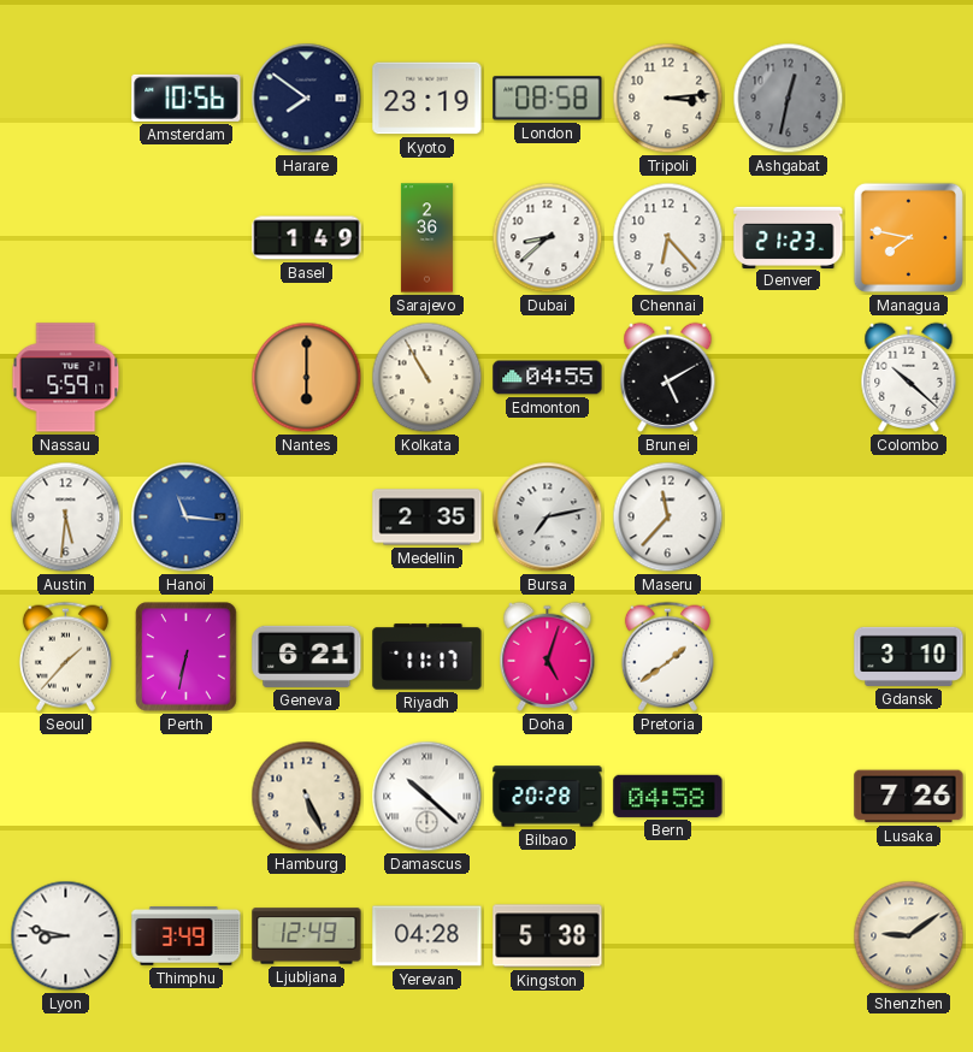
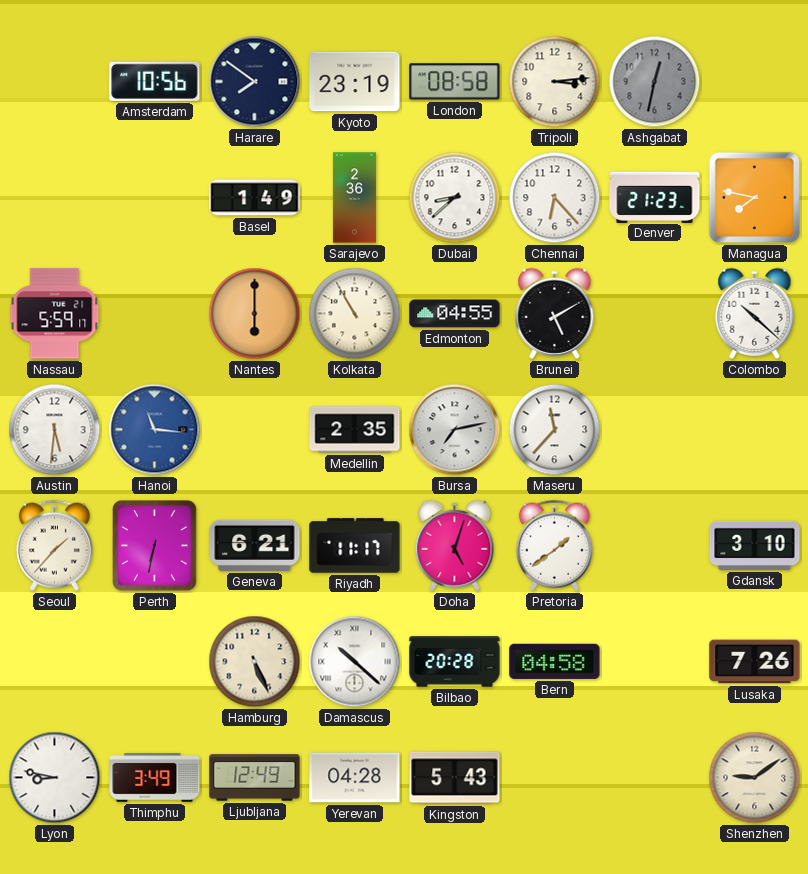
Kingston: 5:38 -> 5:43
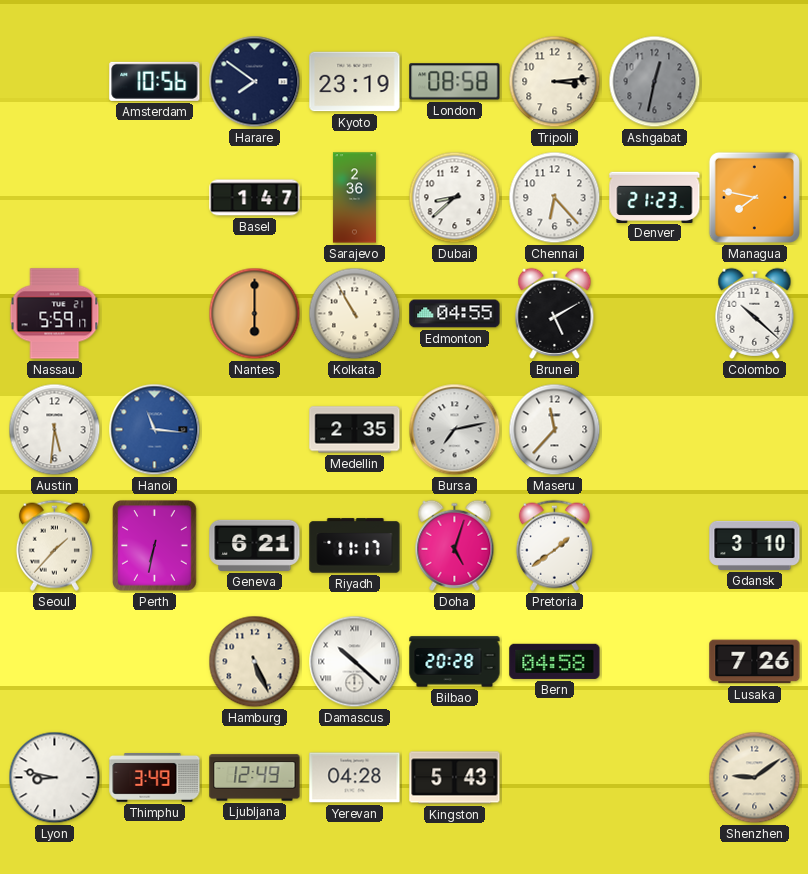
Basel: 1:49 -> 1:47
